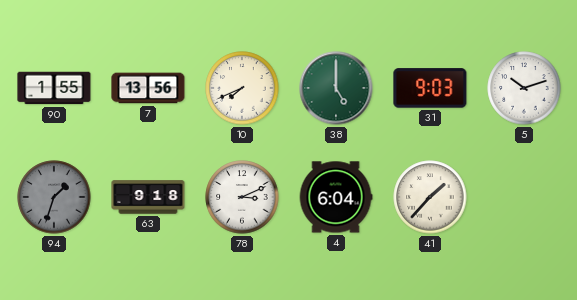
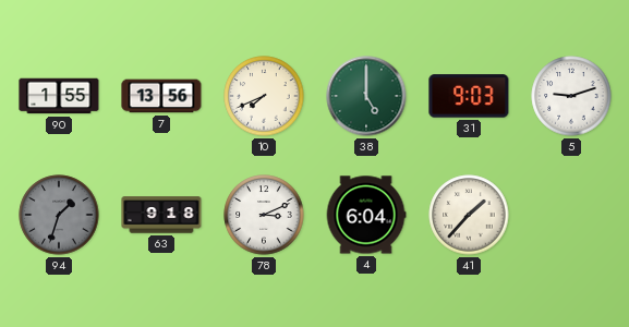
5: 10:12 -> 9:12
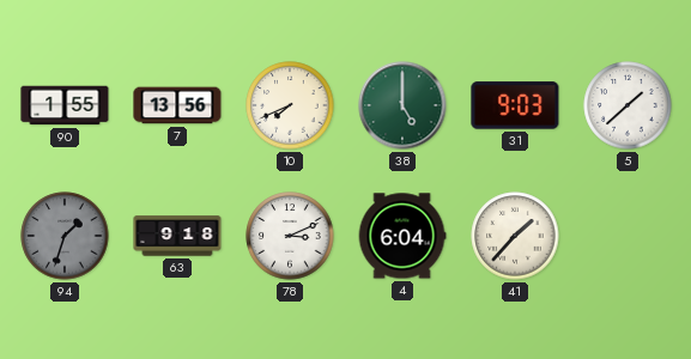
5: 9:12 -> 1:38
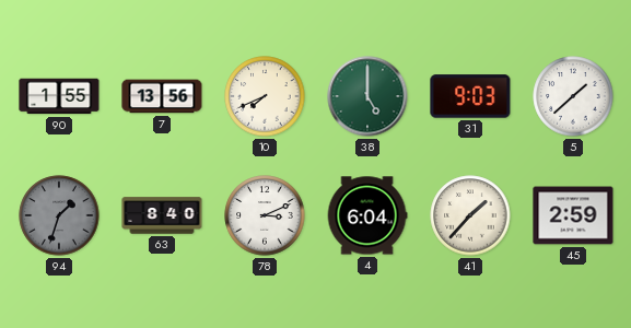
63: 9:18 -> 8:40
45: none -> 2:59
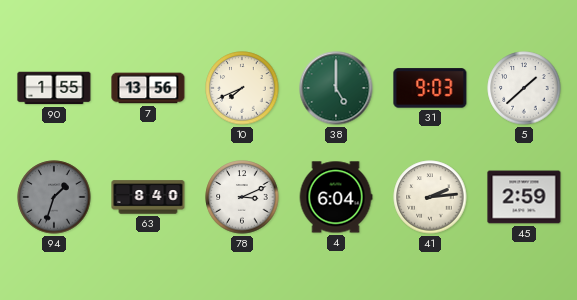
41: 1:37 -> 2:14
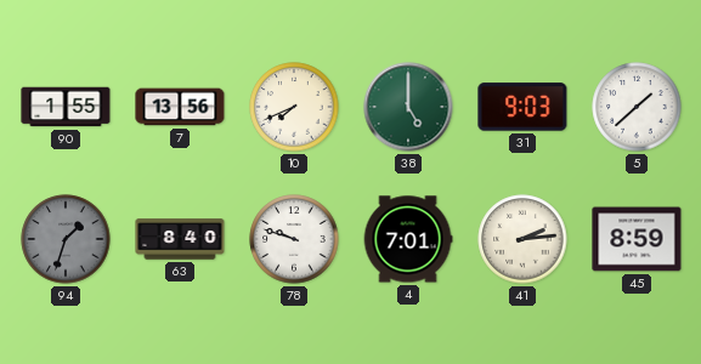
78: 3:11 -> 9:48
4: 6:04 -> 7:01
45: 2:59 -> 8:59
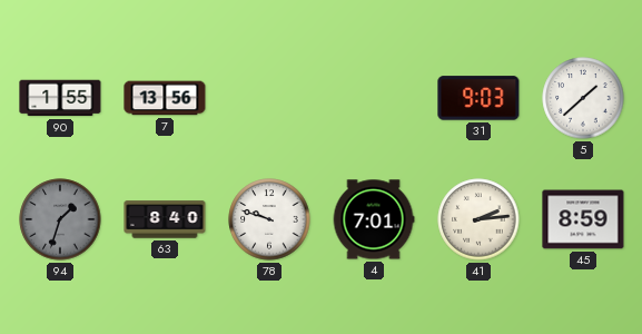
10: 7:41 -> none
38: 5:00 -> none
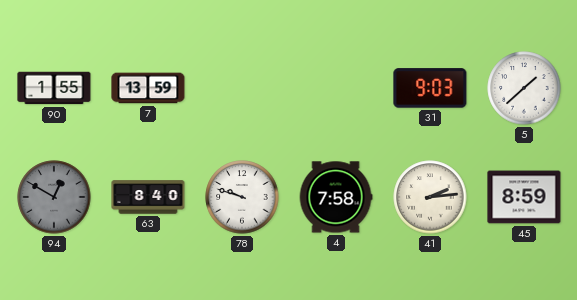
7: 13:56 -> 13:59
94: 1:33 -> 12:50
4: 7:01 -> 7:58
